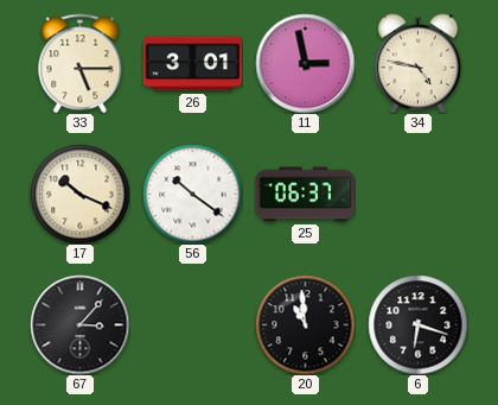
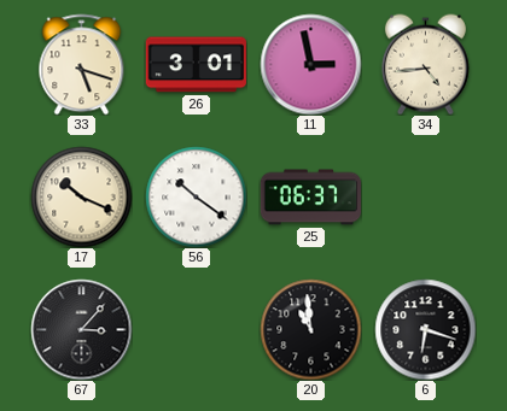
33: 5:15 -> 5:18
34: 4:47 -> 4:44
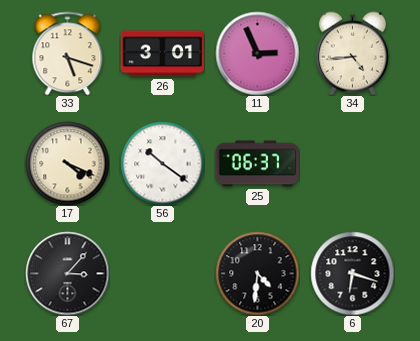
11: 2:58 -> 2:56
17: 10:19 -> 4:19
20: 10:59 -> 4:31
